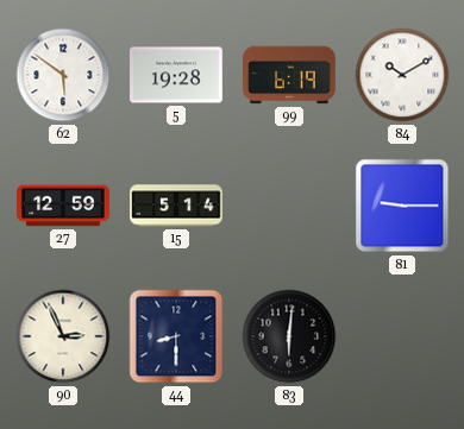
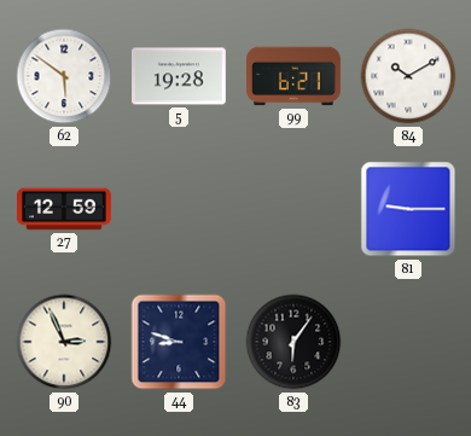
99: 6:19 -> 6:21
15: 5:14 -> none
44: 8:30 -> 8:48
83: 6:01 -> 6:06
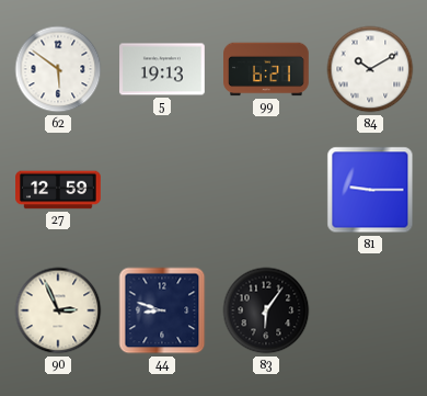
5: 19:28 -> 19:13
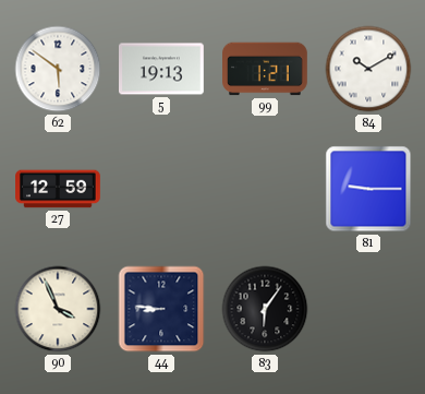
99: 6:21 -> 1:21
90: 2:56 -> 3:56
44: 8:48 -> 8:46
